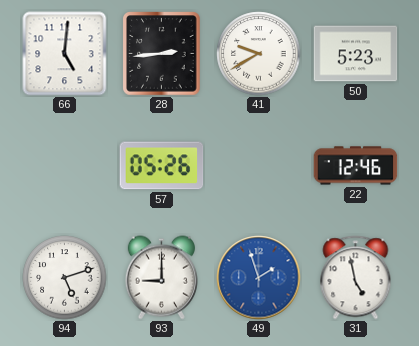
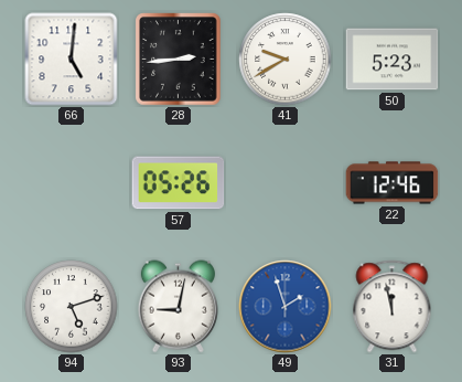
93: 9:00 -> 9:02
31: 4:58 -> 11:58
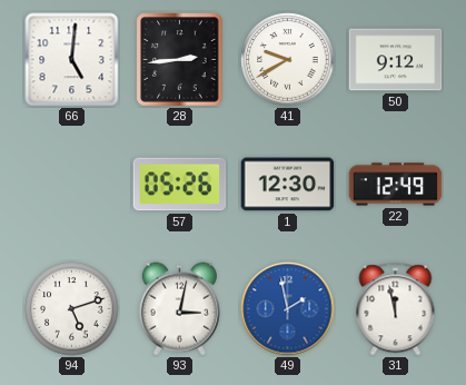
50: 5:23 -> 9:12
1: none -> 12:30
22: 12:46 -> 12:49
93: 9:02 -> 3:02
49: 1:57 -> 1:58
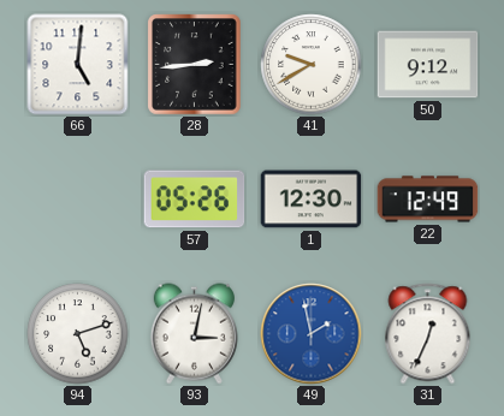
31: 11:58 -> 12:34
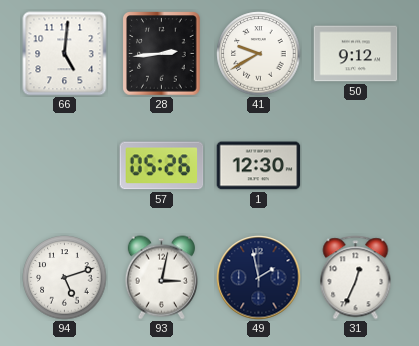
22: 12:49 -> none
49 dial: blue -> navy
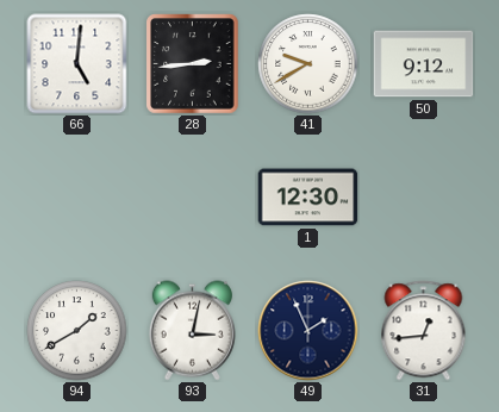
57: 05:26 -> none
94: 5:12 -> 1:40
49: 1:58 -> 1:56
31: 12:34 -> 12:44
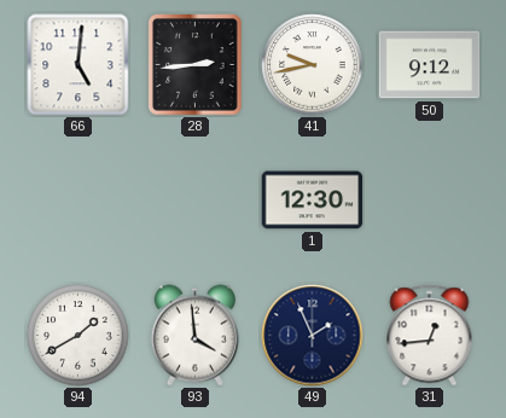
41: 9:40 -> 9:43
93: 3:02 -> 3:59
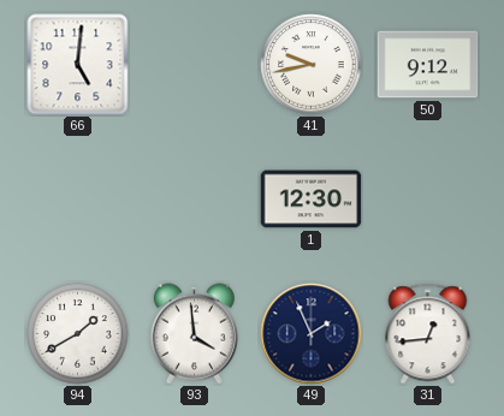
28: 2:44 -> none
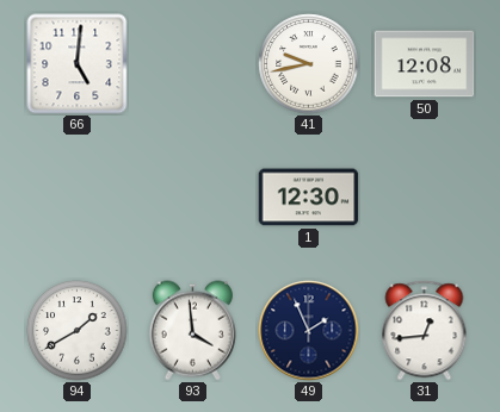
50: 9:12 -> 12:08
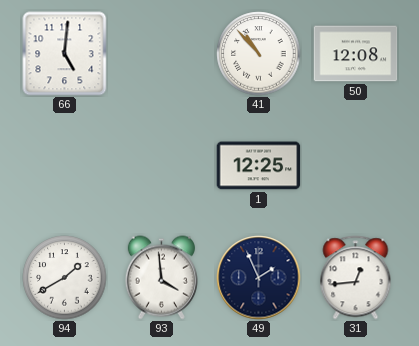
41: 9:43 -> 10:53
1: 12:30 -> 12:25
